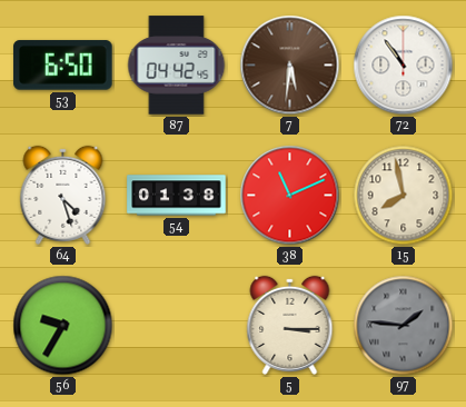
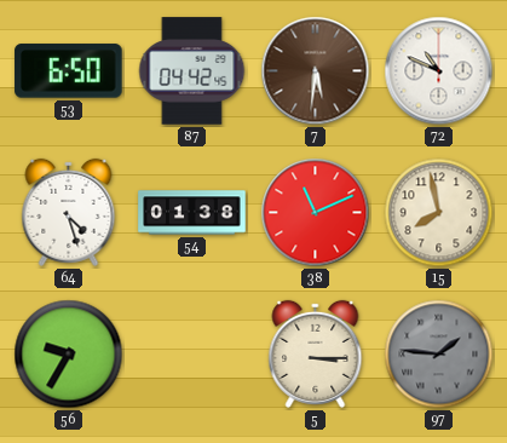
72: 10:54 -> 10:49
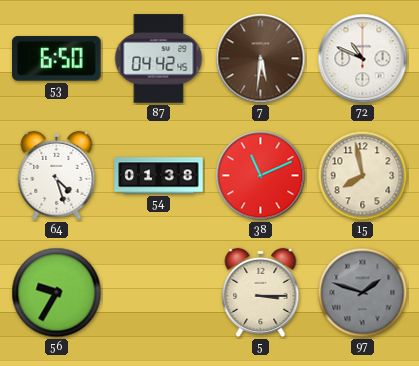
97: 1:46 -> 1:48
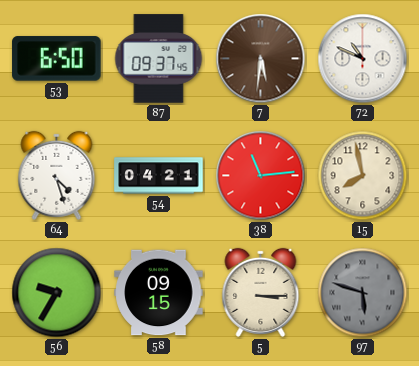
87: 04:42 -> 09:37
54: 01:38 -> 04:21
38: 11:11 -> 11:14
58: none -> 09:15
97: 1:48 -> 5:48
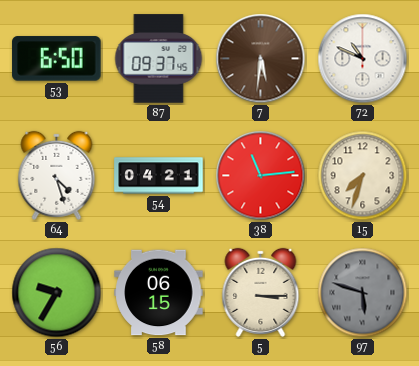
15: 7:58 -> 7:33
58: 09:15 -> 06:15
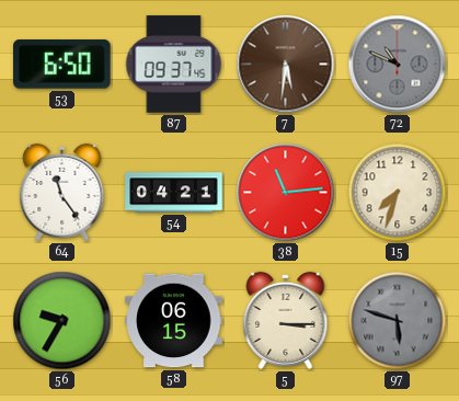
72 dial: white -> grey
64: 4:27 -> 11:24
